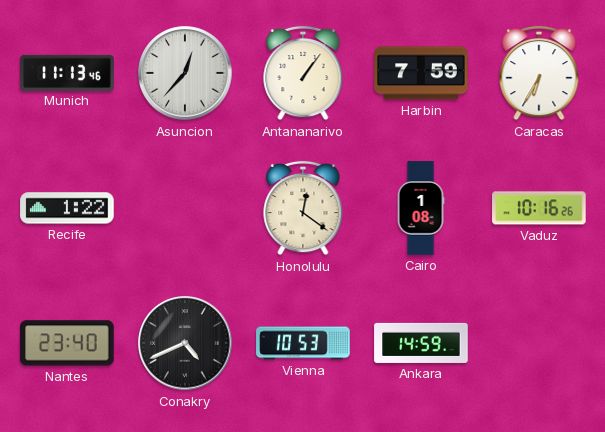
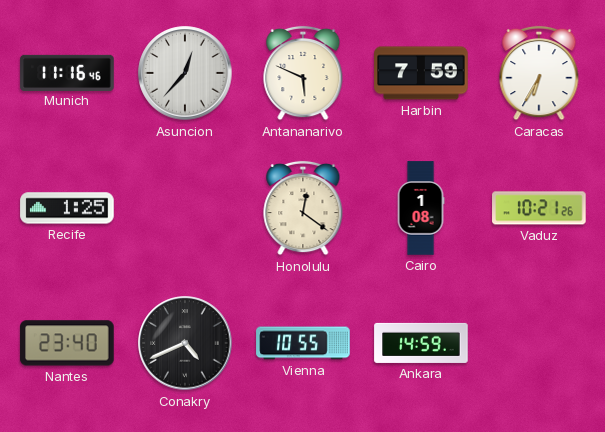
Munich: 11:13 -> 11:16
Antananarivo: 1:06 -> 5:49
Recife: 1:22 -> 1:25
Vaduz: 10:16 -> 10:21
Vienna: 10:53 -> 10:55
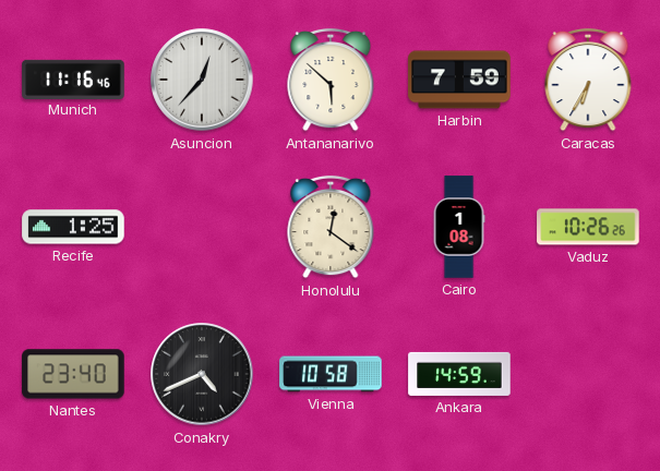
Antananarivo: 5:49 -> 5:52
Vaduz: 10:21 -> 10:26
Vienna: 10:55 -> 10:58
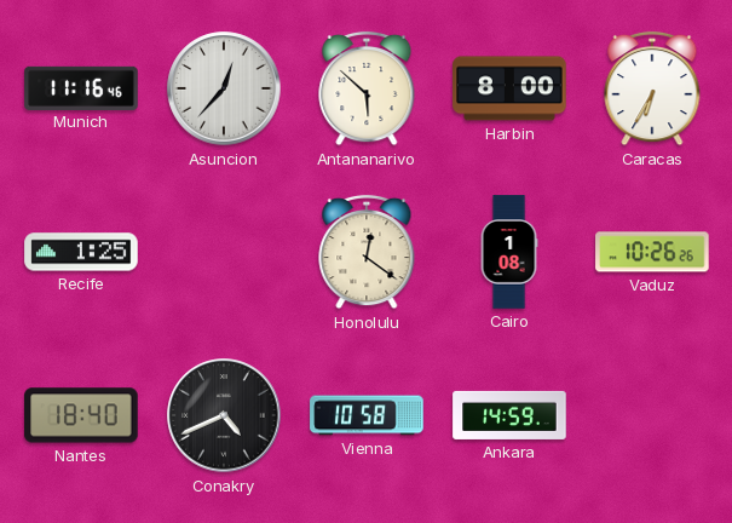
Harbin: 7:59 -> 8:00
Nantes: 23:40 -> 18:40
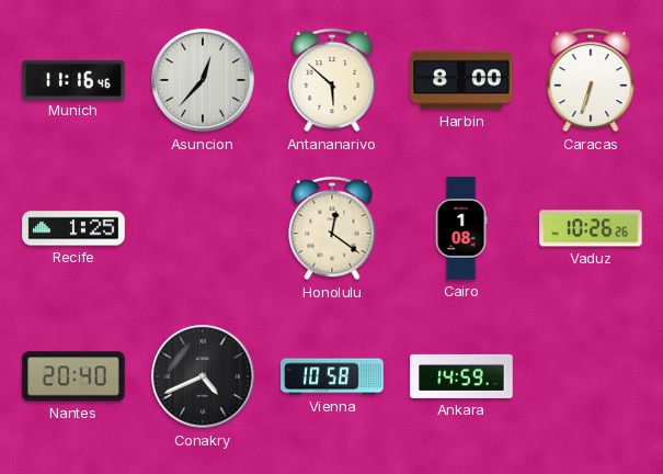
Caracas: 6:35 -> 6:33
Nantes: 18:40 -> 20:40
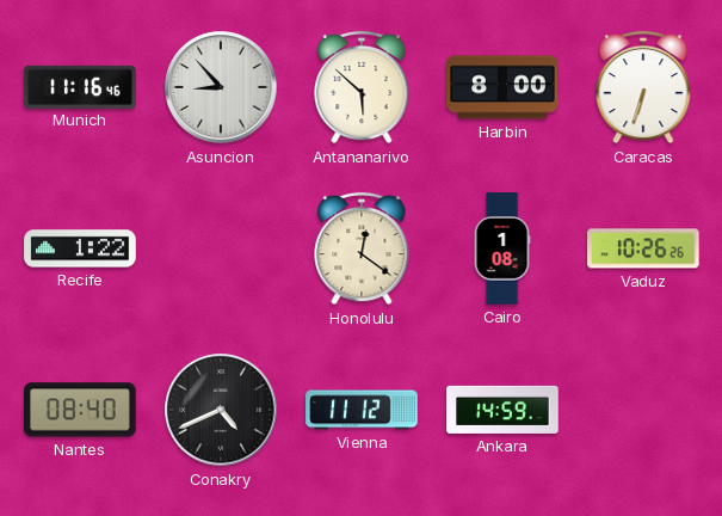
Asuncion: 12:37 -> 8:53
Recife: 1:25 -> 1:22
Nantes: 20:40 -> 08:40
Vienna: 10:58 -> 11:12
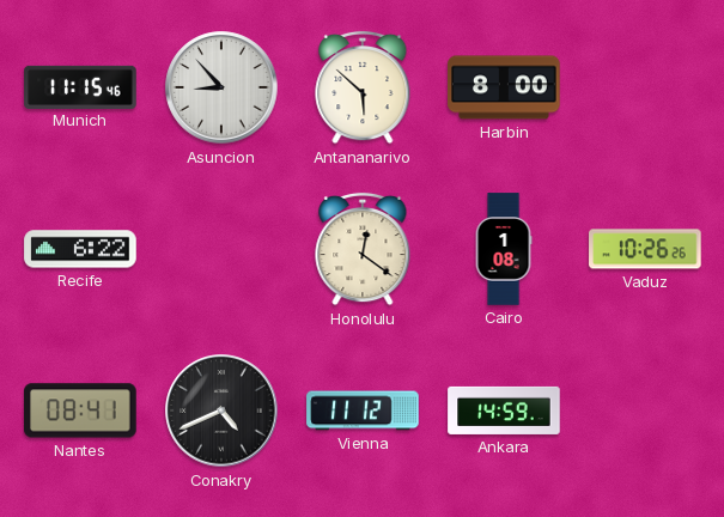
Munich: 11:16 -> 11:15
Caracas: 6:33 -> none
Recife: 1:22 -> 6:22
Nantes: 08:40 -> 08:41
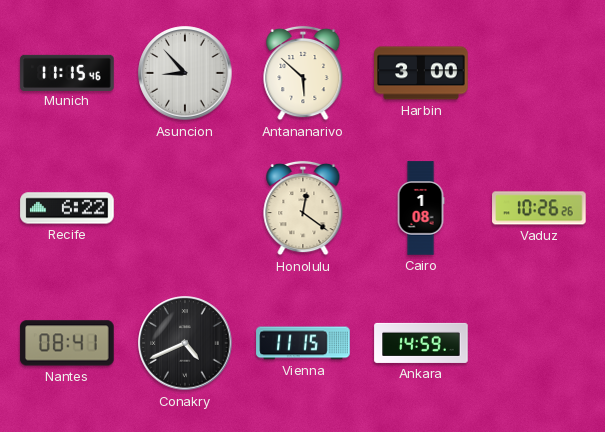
Harbin: 8:00 -> 3:00
Vienna: 11:12 -> 11:15
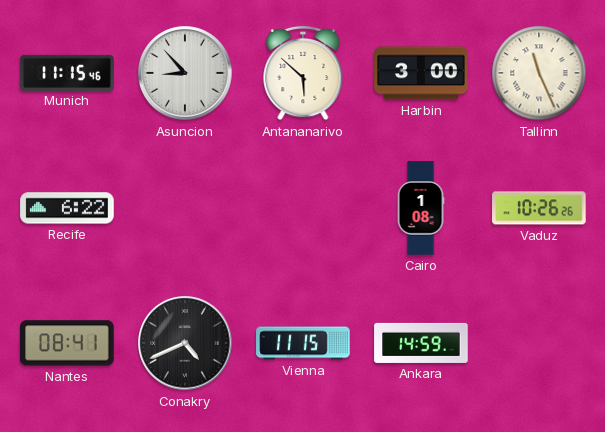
Tallinn: none -> 11:26
Honolulu: 12:21 -> none
